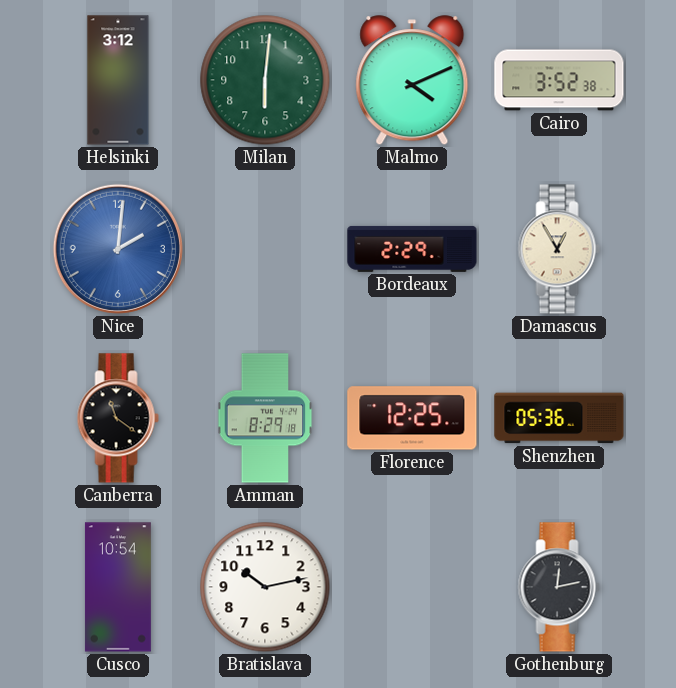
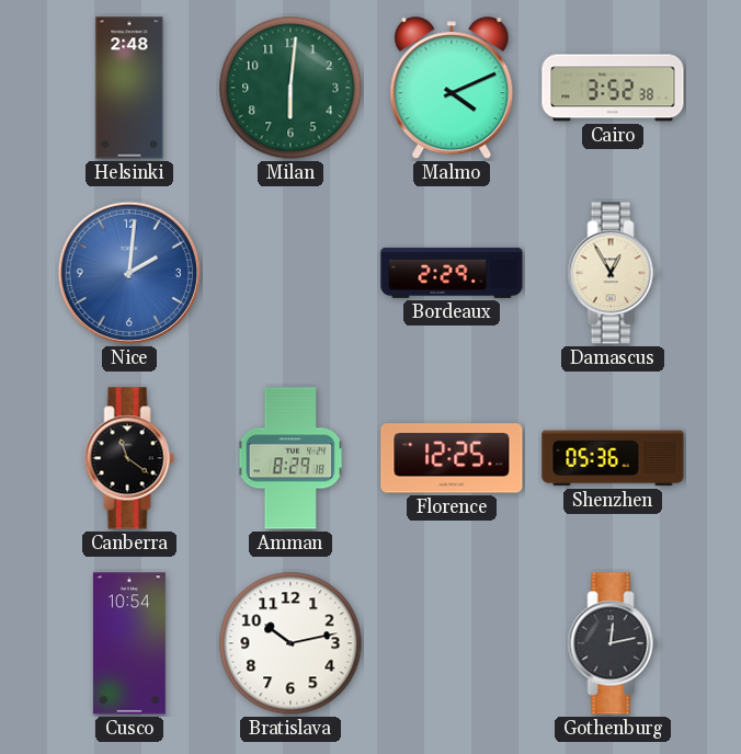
Helsinki: 3:12 -> 2:48
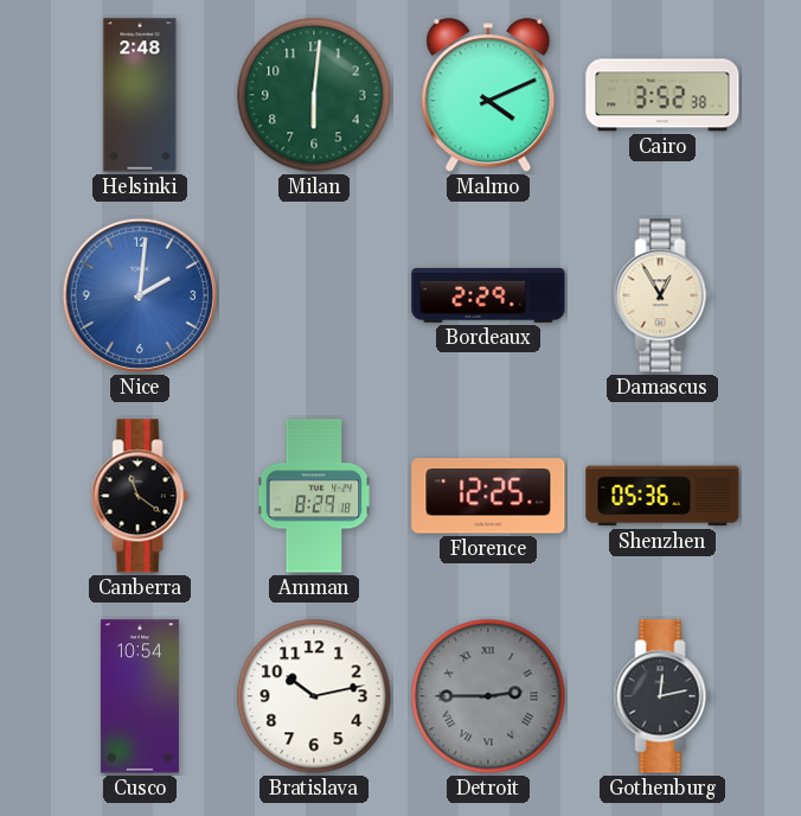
Detroit: none -> 2:45
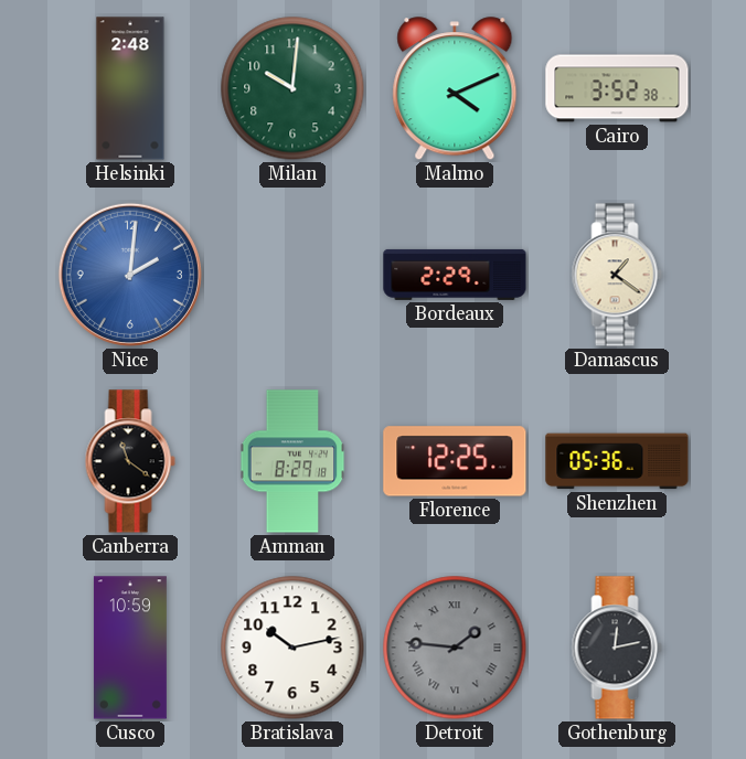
Milan: 6:01 -> 10:01
Damascus: 12:55 -> 1:21
Cusco: 10:54 -> 10:59
Detroit: 2:45 -> 1:46
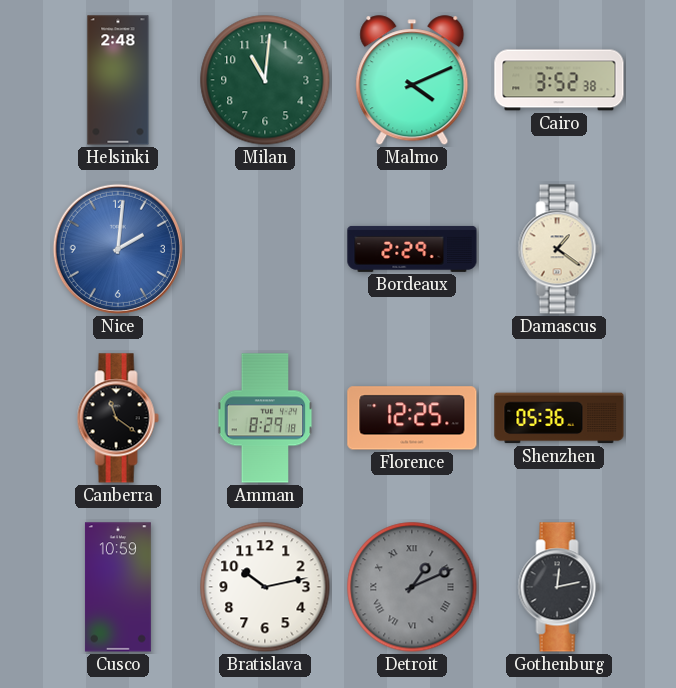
Milan: 10:01 -> 11:01
Detroit: 1:46 -> 1:11
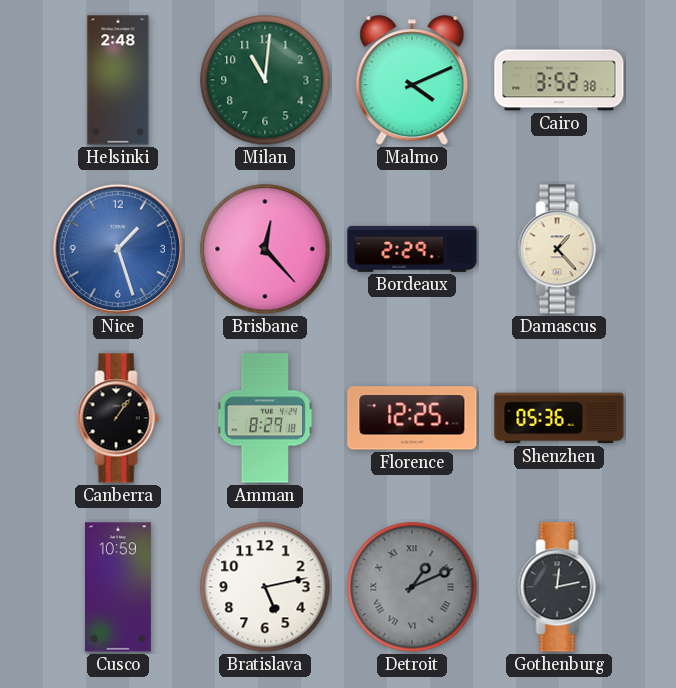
Nice: 2:01 -> 1:27
Brisbane: none -> 12:23
Damascus: 1:21 -> 1:23
Canberra: 11:21 -> 1:06
Bratislava: 10:13 -> 5:13
